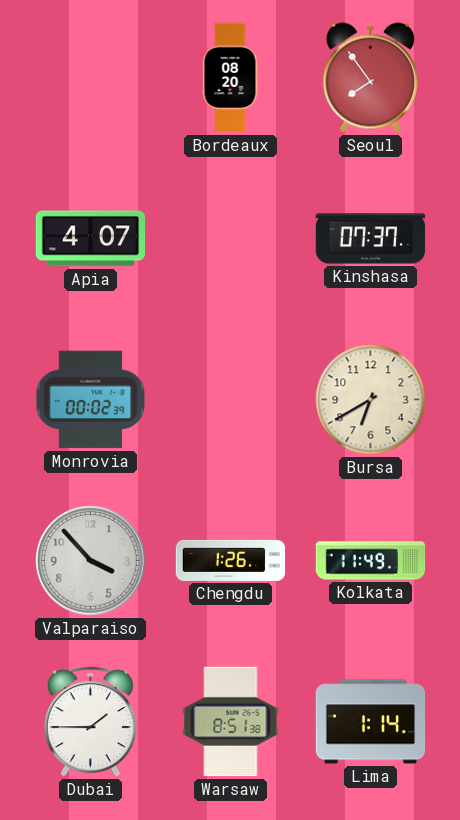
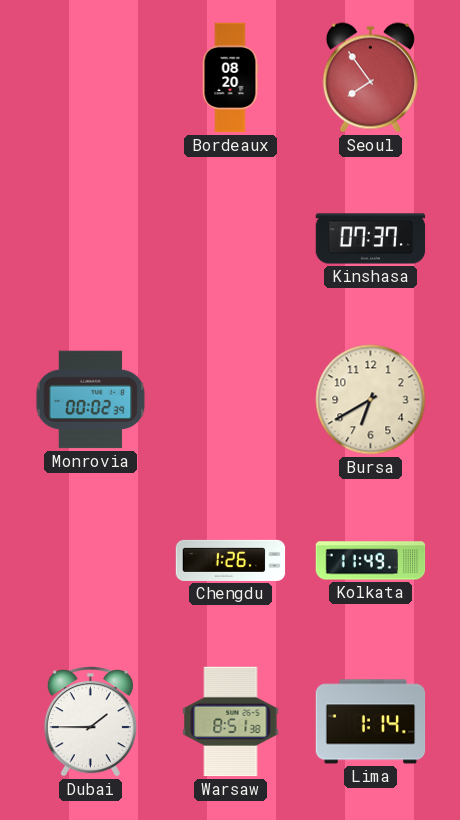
Apia: 4:07 -> none
Valparaiso: 3:53 -> none
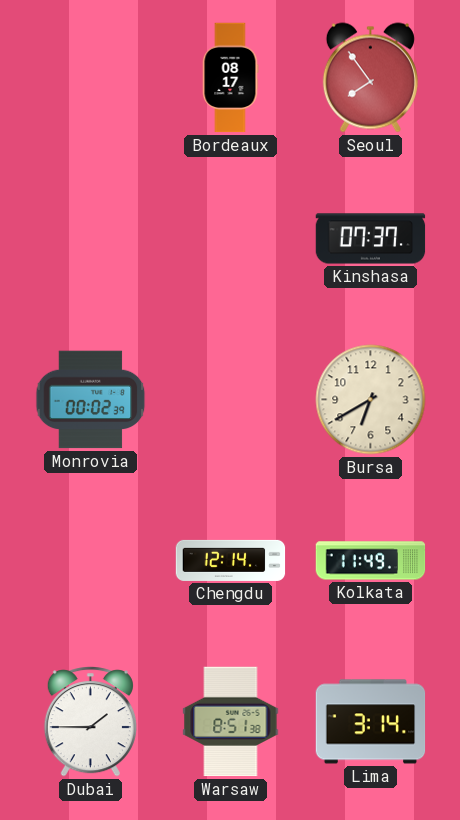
Bordeaux: 08:20 -> 08:17
Chengdu: 1:26 -> 12:14
Lima: 1:14 -> 3:14
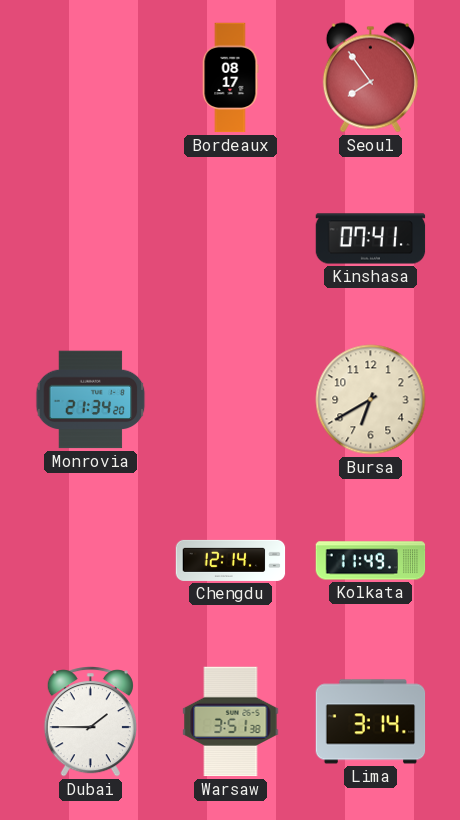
Kinshasa: 07:37 -> 07:41
Monrovia: 00:02 -> 21:34
Warsaw: 8:51 -> 3:51
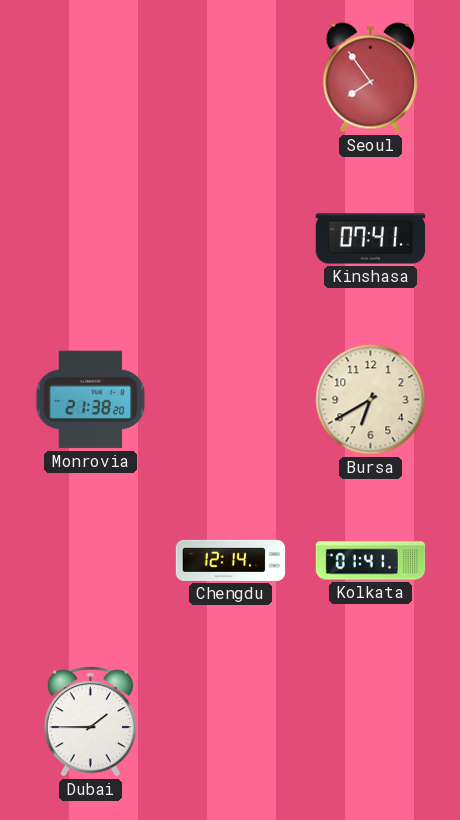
Bordeaux: 08:17 -> none
Monrovia: 21:34 -> 21:38
Kolkata: 11:49 -> 01:41
Warsaw: 3:51 -> none
Lima: 3:14 -> none
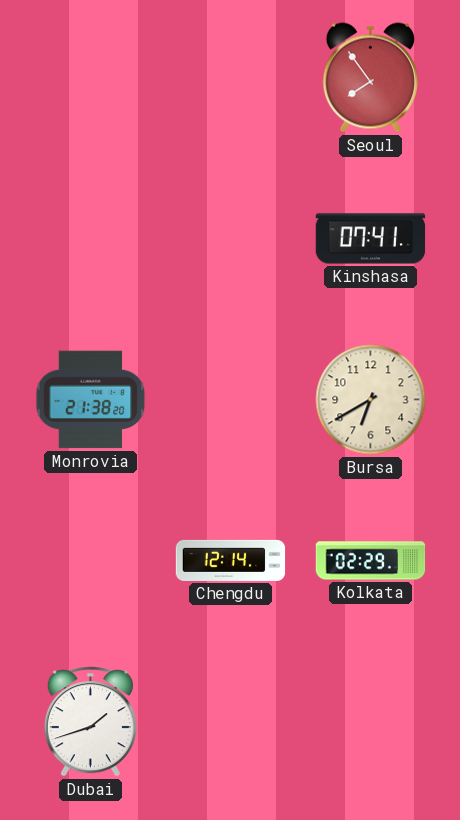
Kolkata: 01:41 -> 02:29
Dubai: 1:45 -> 1:42
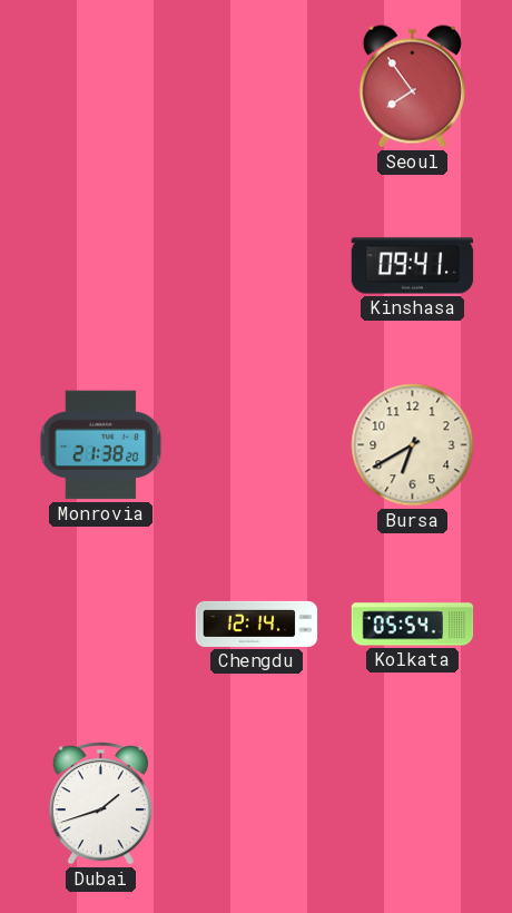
Kinshasa: 07:41 -> 09:41
Kolkata: 02:29 -> 05:54
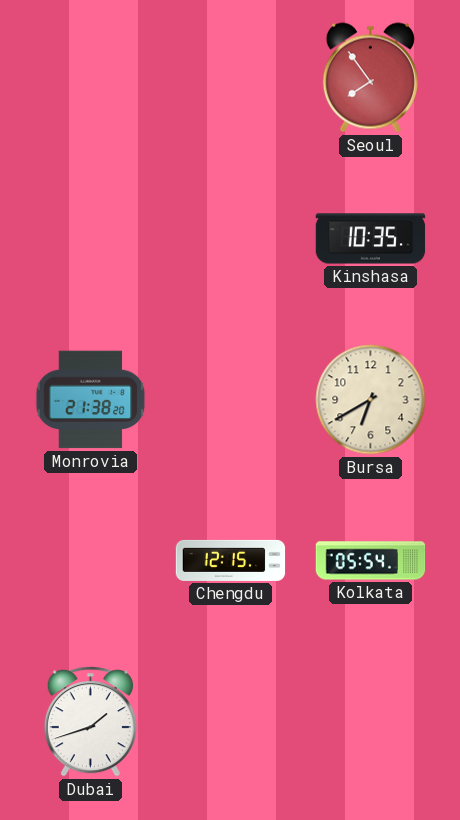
Kinshasa: 09:41 -> 10:35
Chengdu: 12:14 -> 12:15
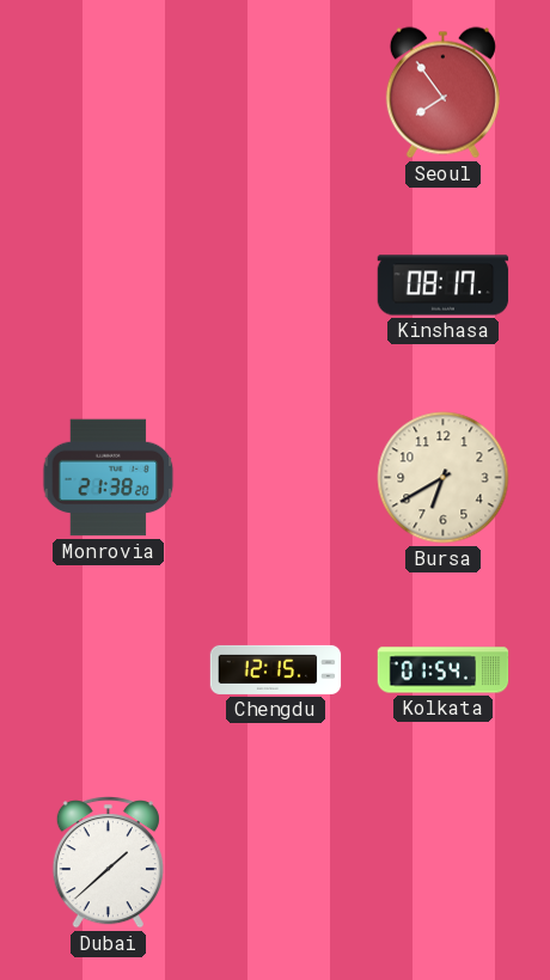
Kinshasa: 10:35 -> 08:17
Kolkata: 05:54 -> 01:54
Dubai: 1:42 -> 1:38
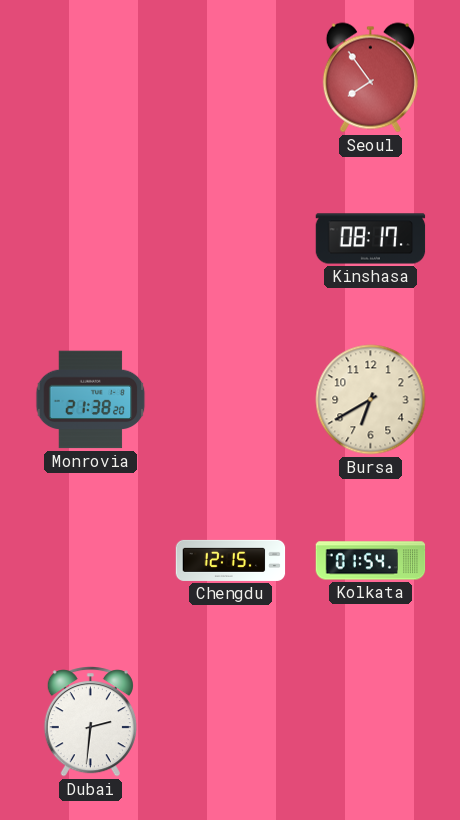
Dubai: 1:38 -> 2:31
